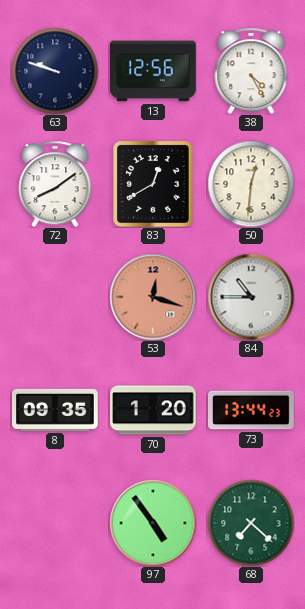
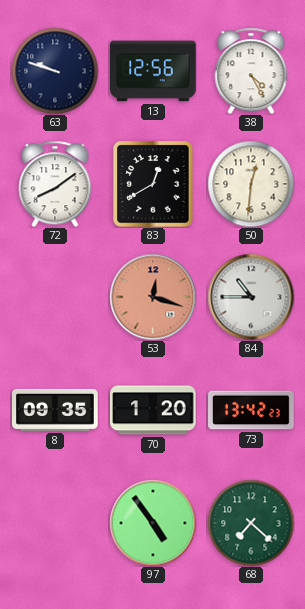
73: 13:44 -> 13:42
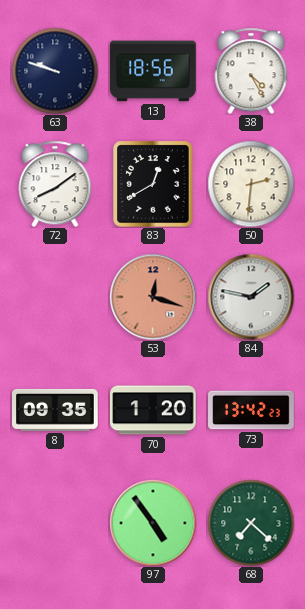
13: 12:56 -> 18:56
50: 12:31 -> 2:31
84: 10:45 -> 1:47
